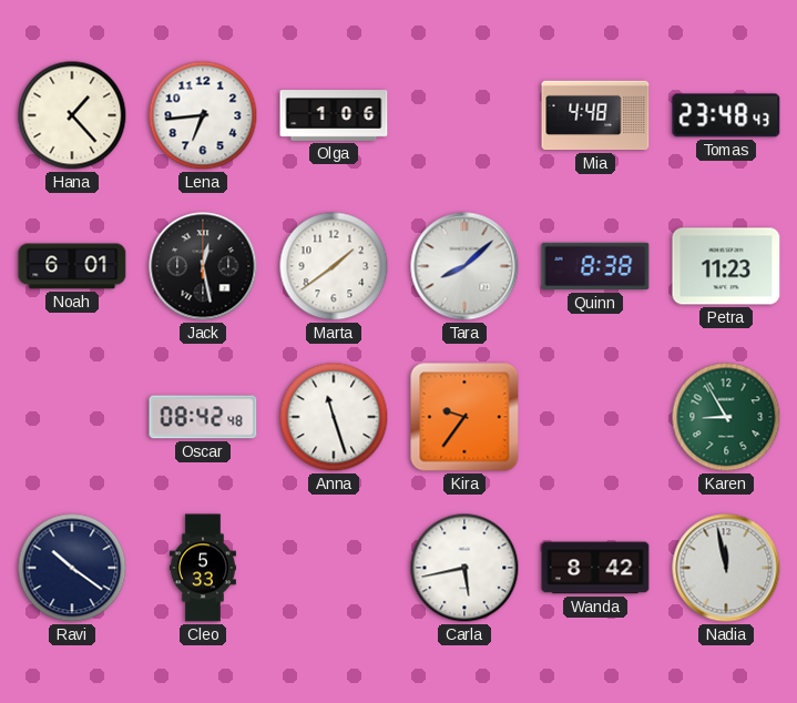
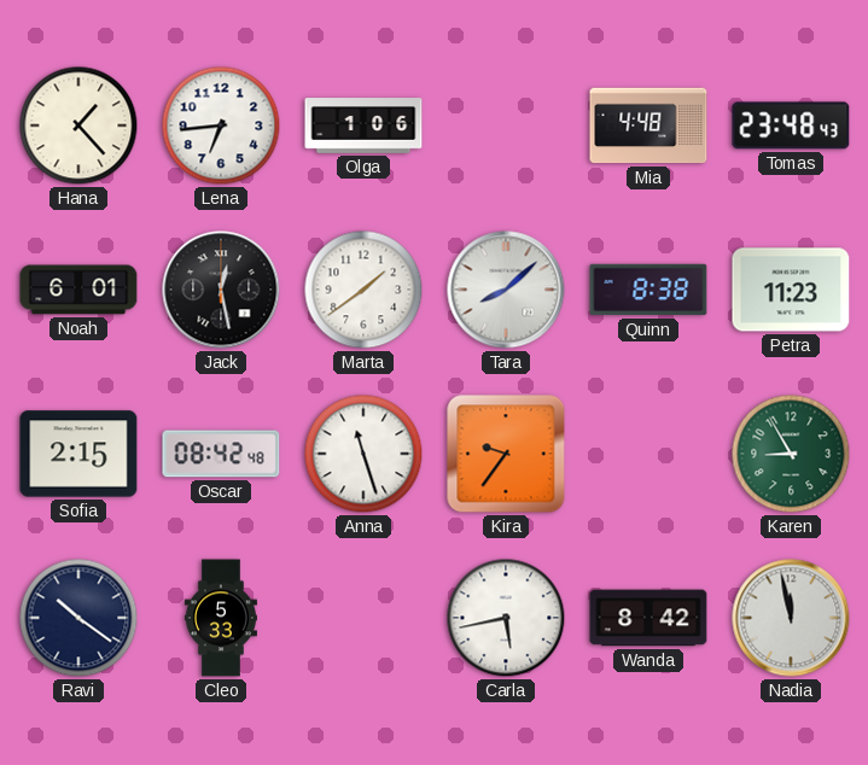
Sofia: none -> 2:15
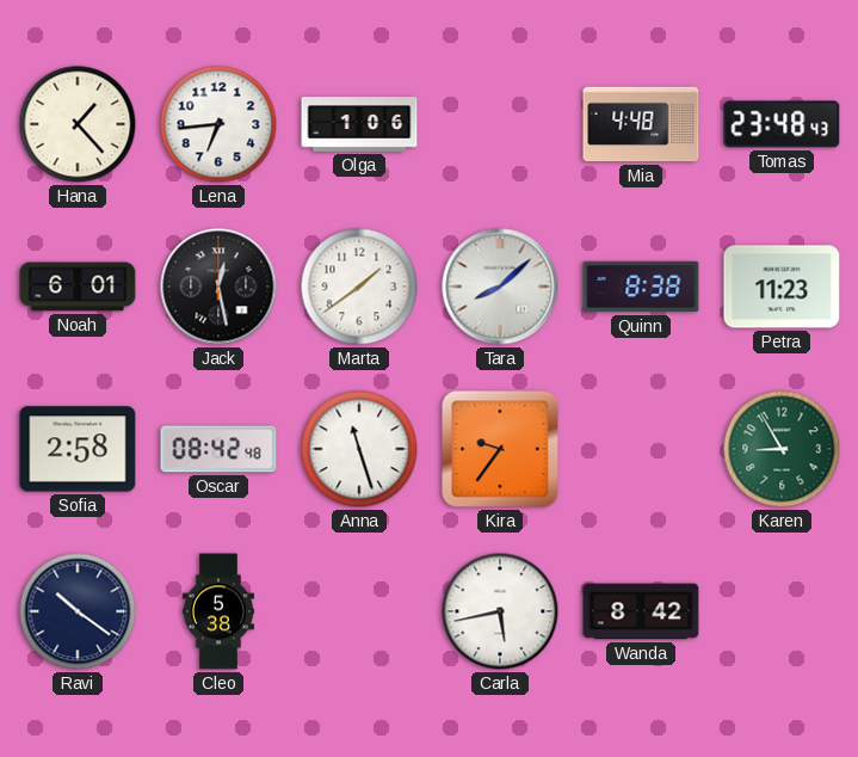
Sofia: 2:15 -> 2:58
Cleo: 5:33 -> 5:38
Nadia: 11:58 -> none
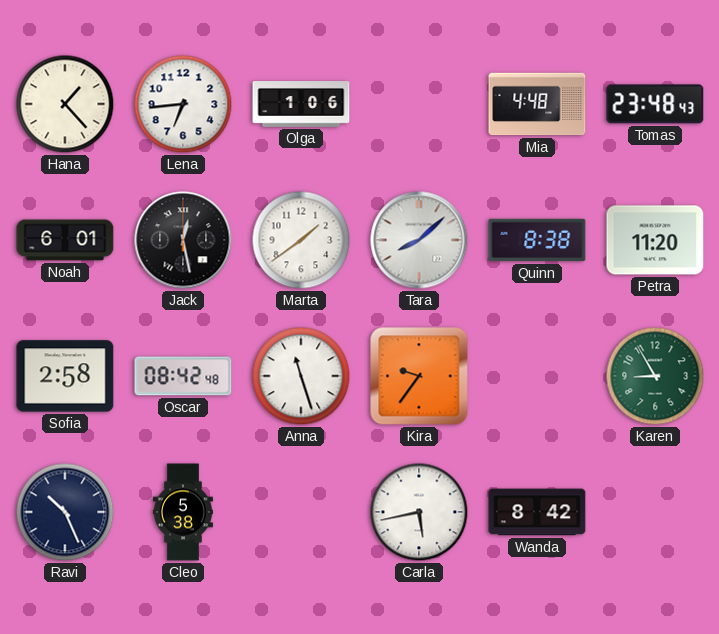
Petra: 11:23 -> 11:20
Ravi: 10:21 -> 10:26
